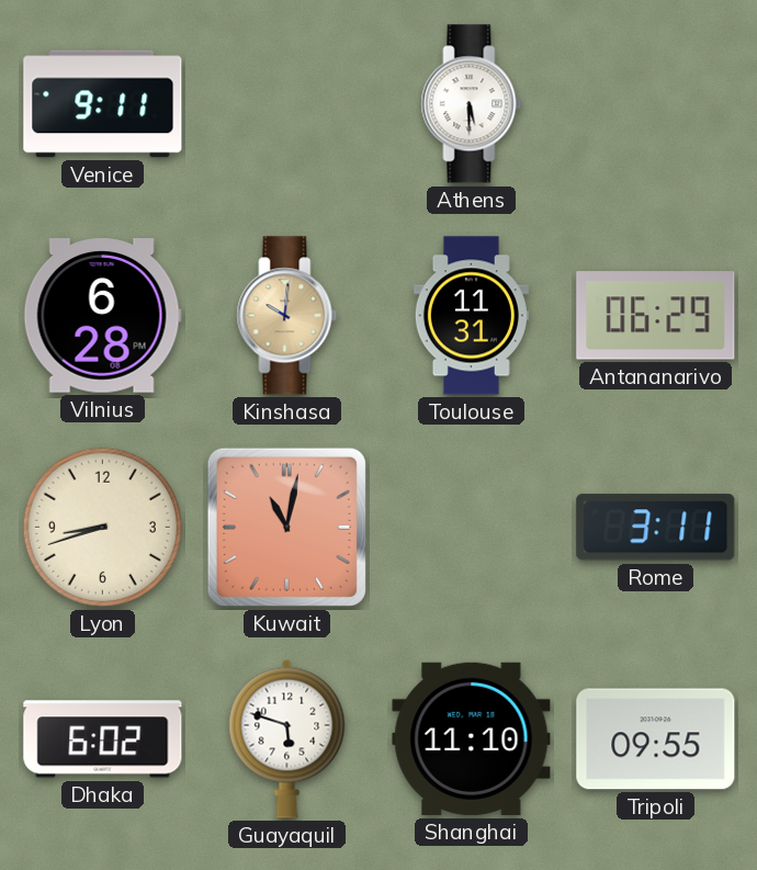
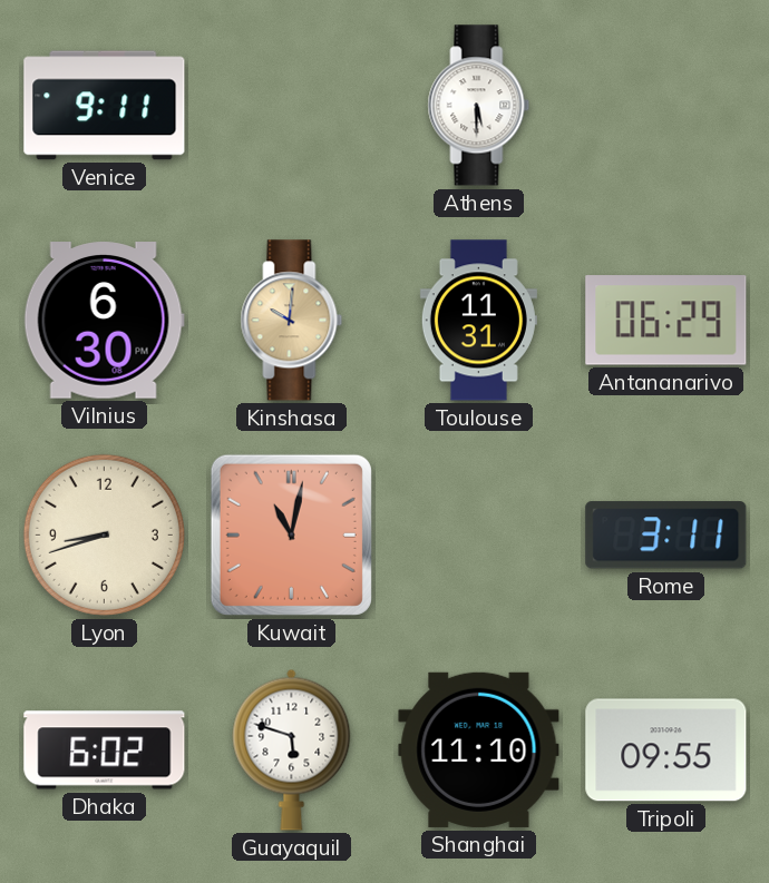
Vilnius: 6:28 -> 6:30
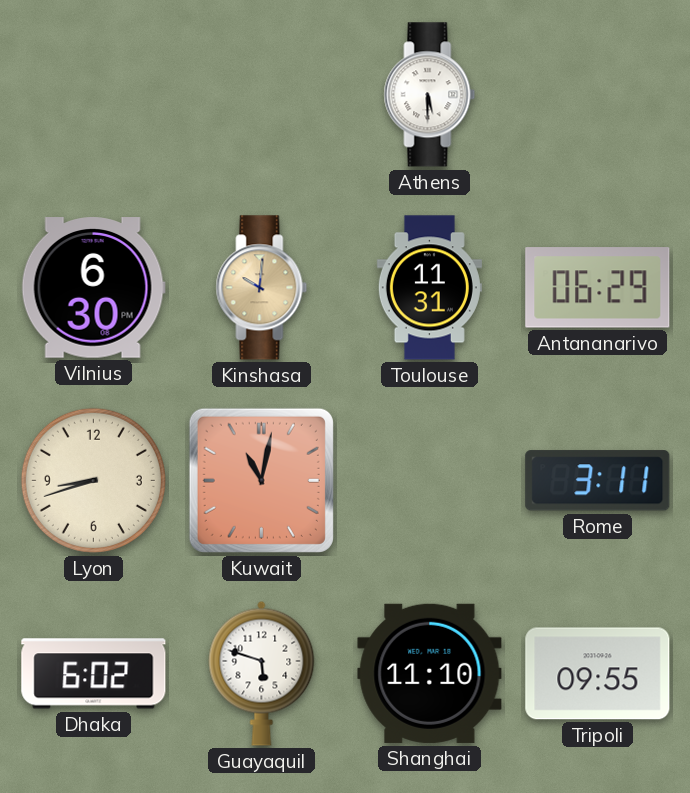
Venice: 9:11 -> none
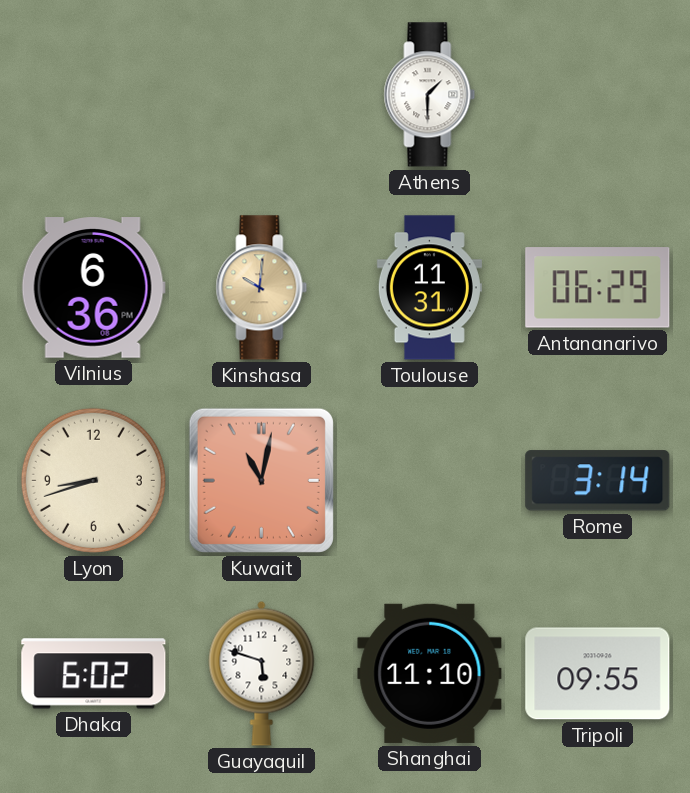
Athens: 5:30 -> 1:30
Vilnius: 6:30 -> 6:36
Rome: 3:11 -> 3:14
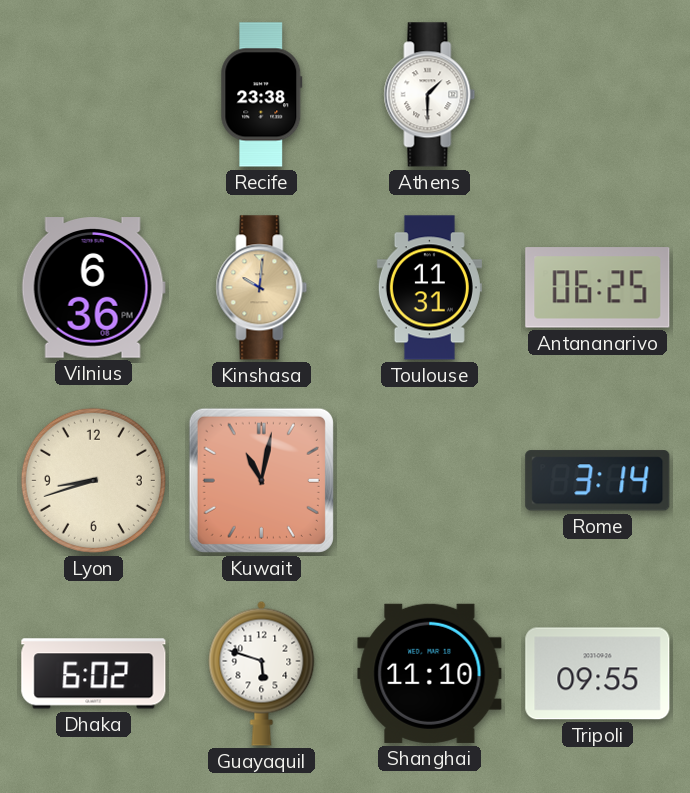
Recife: none -> 23:38
Antananarivo: 06:29 -> 06:25
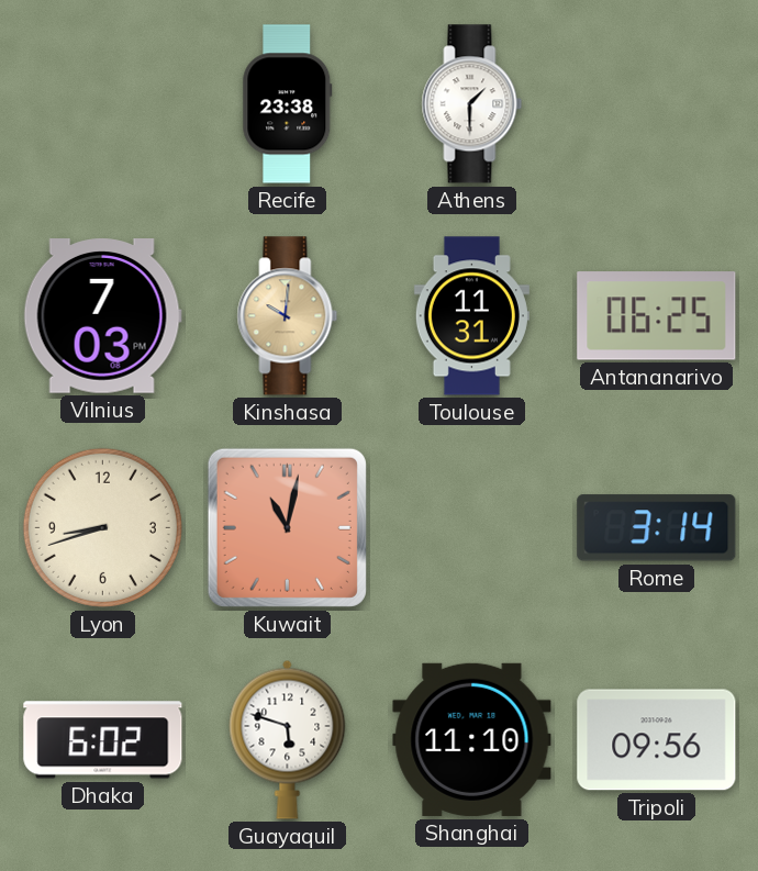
Vilnius: 6:36 -> 7:03
Tripoli: 09:55 -> 09:56
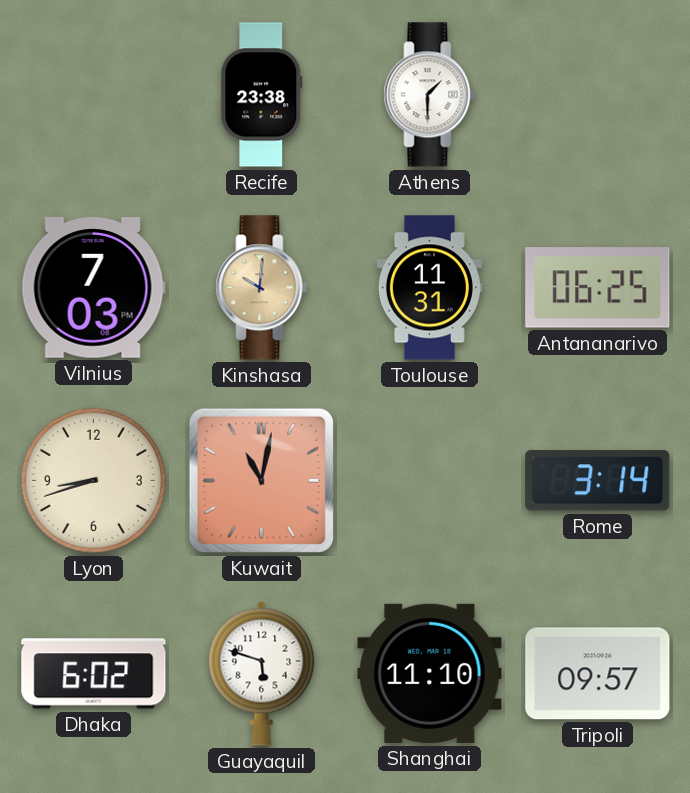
Tripoli: 09:56 -> 09:57
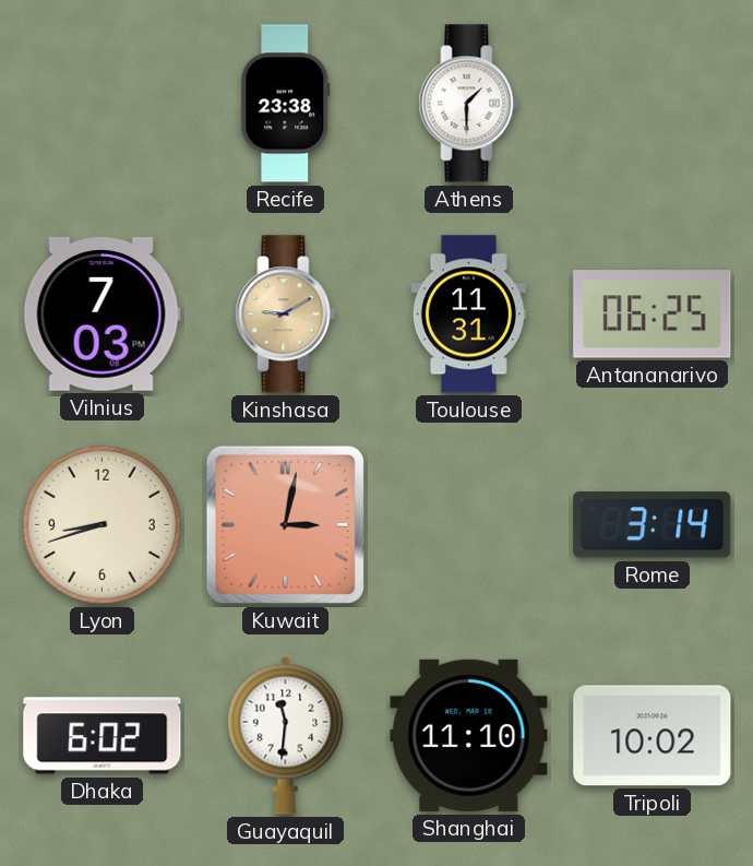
Kinshasa: 10:01 -> 9:10
Kuwait: 11:02 -> 3:02
Guayaquil: 5:48 -> 11:31
Tripoli: 09:57 -> 10:02
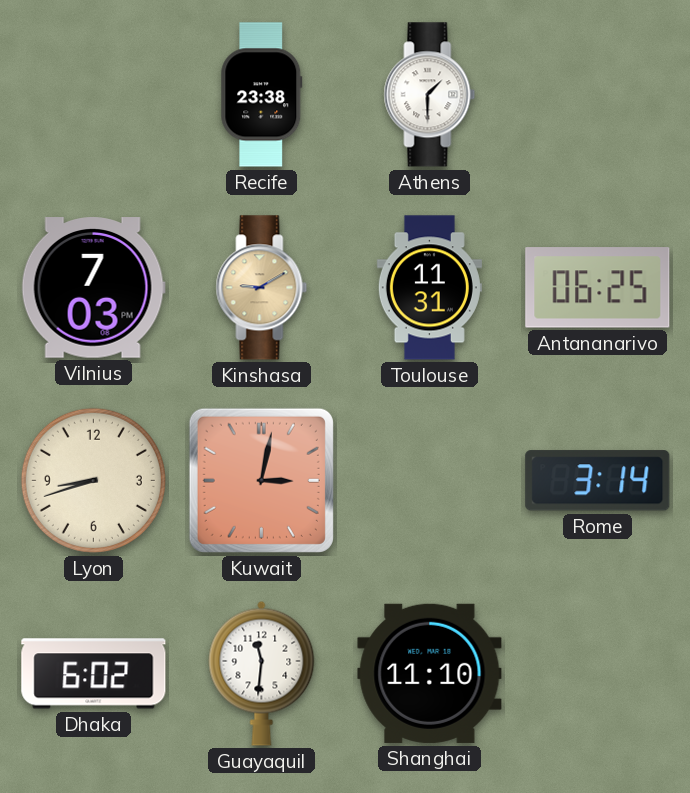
Tripoli: 10:02 -> none
